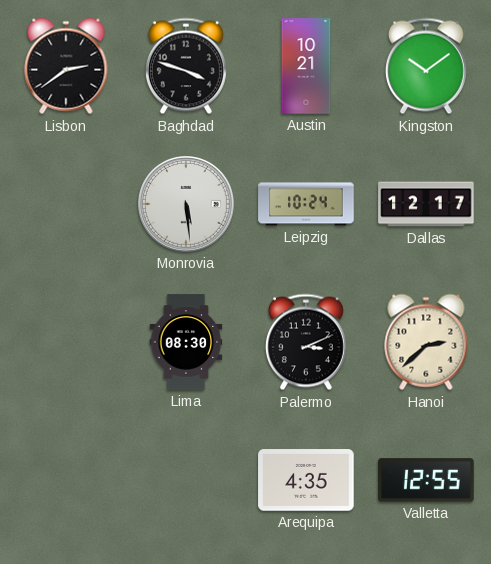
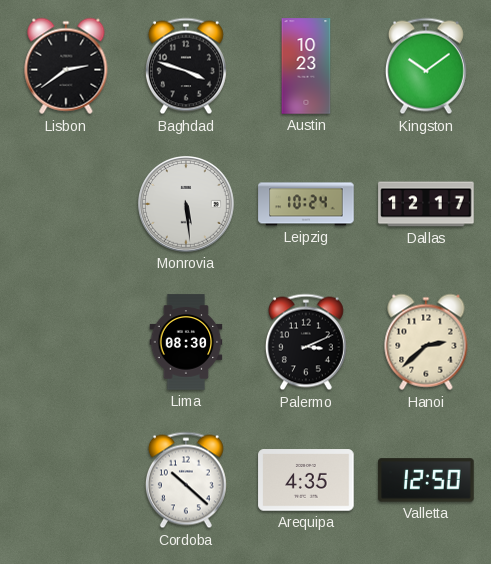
Austin: 10:21 -> 10:23
Cordoba: none -> 10:22
Valletta: 12:55 -> 12:50
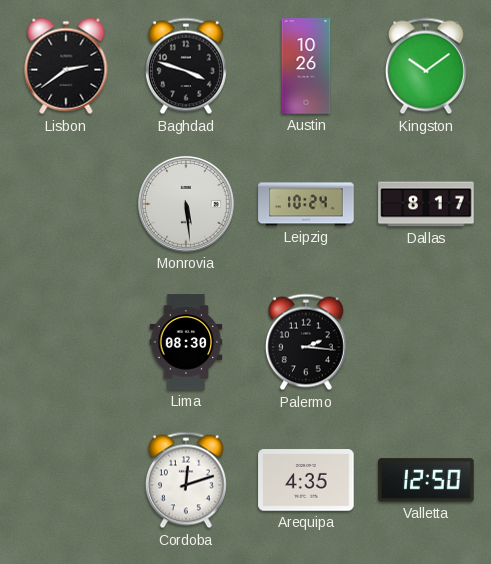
Austin: 10:23 -> 10:26
Dallas: 12:17 -> 8:17
Palermo: 3:11 -> 2:16
Hanoi: 2:38 -> none
Cordoba: 10:22 -> 12:12
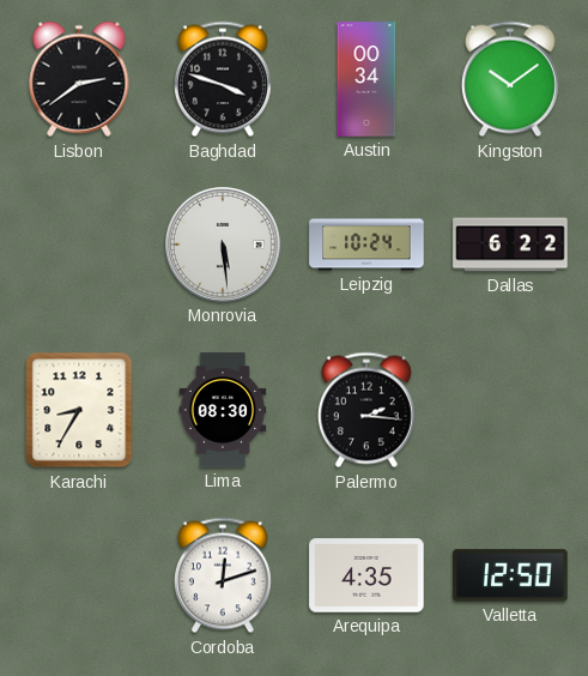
Austin: 10:26 -> 00:34
Dallas: 8:17 -> 6:22
Karachi: none -> 8:35
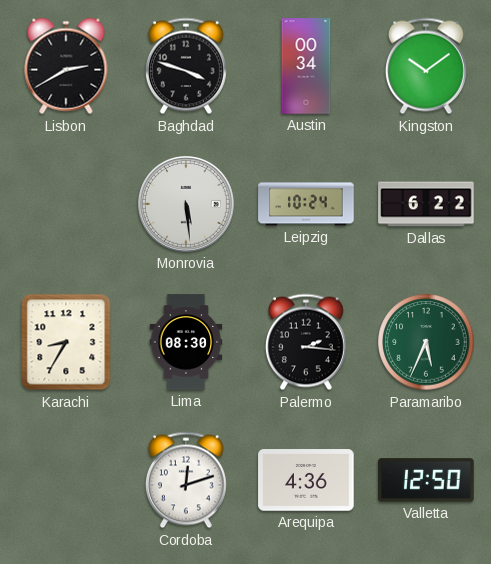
Lisbon: 2:39 -> 2:40
Paramaribo: none -> 5:34
Arequipa: 4:35 -> 4:36
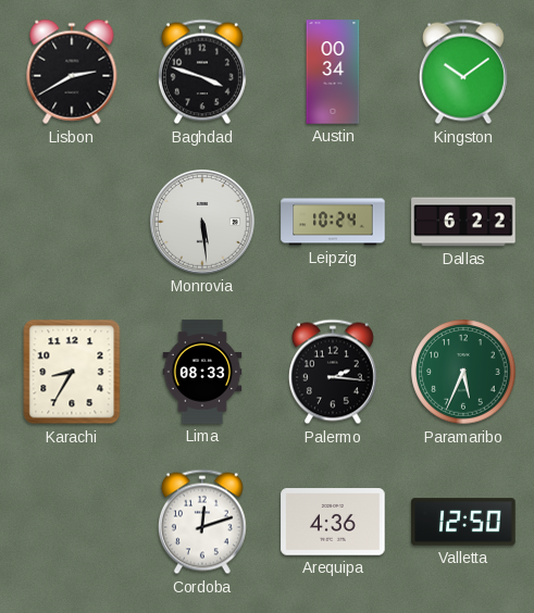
Lima: 08:30 -> 08:33
